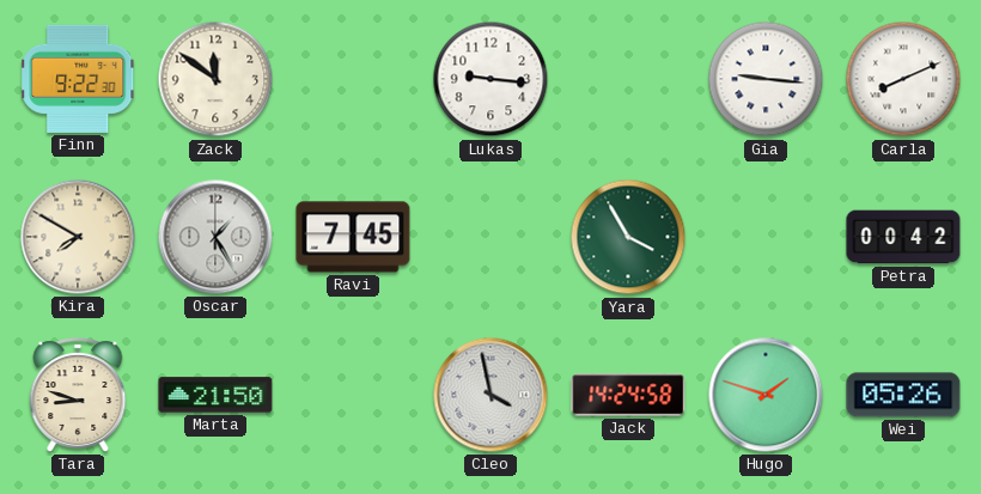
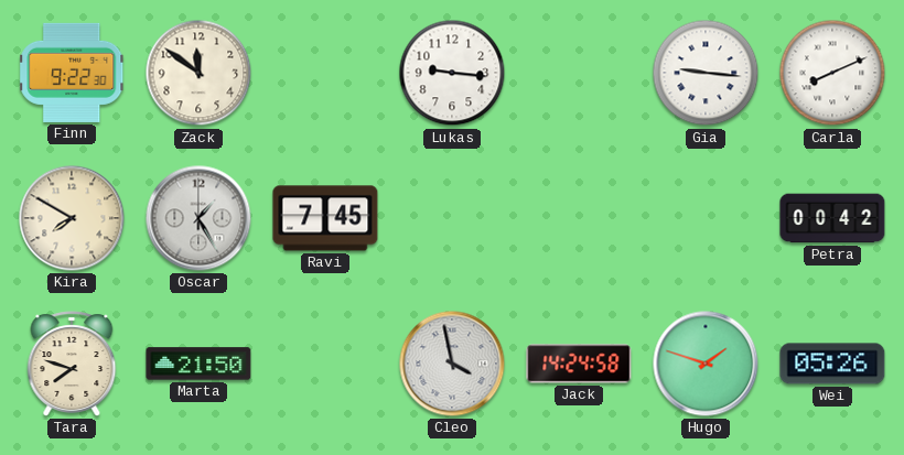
Yara: 3:55 -> none
Tara: 8:48 -> 7:48
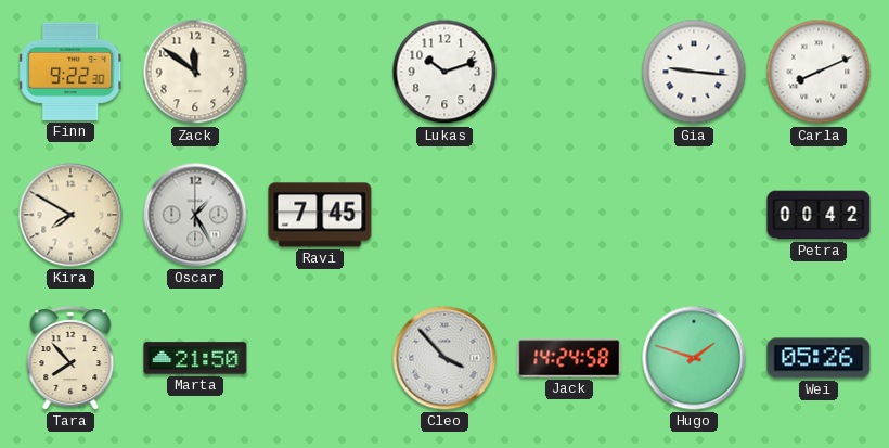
Lukas: 9:16 -> 10:12
Tara: 7:48 -> 7:53
Cleo: 3:58 -> 3:53
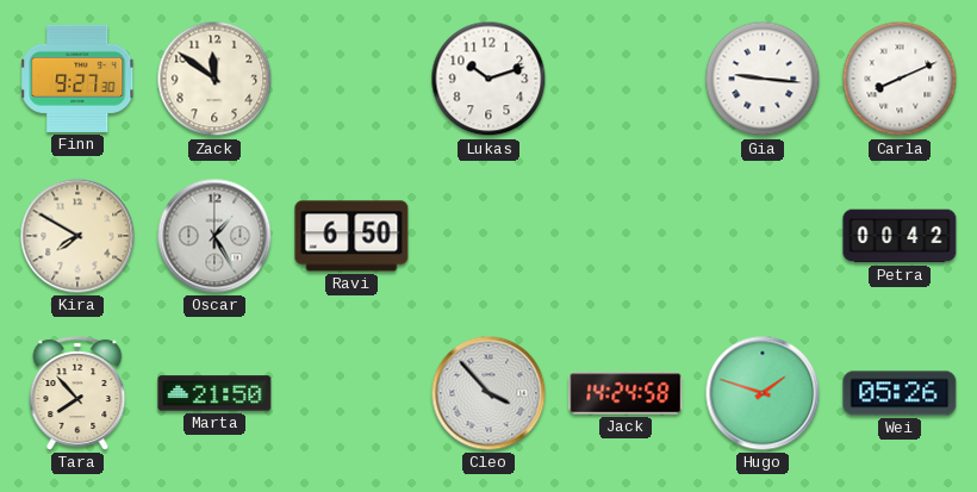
Finn: 9:22 -> 9:27
Ravi: 7:45 -> 6:50
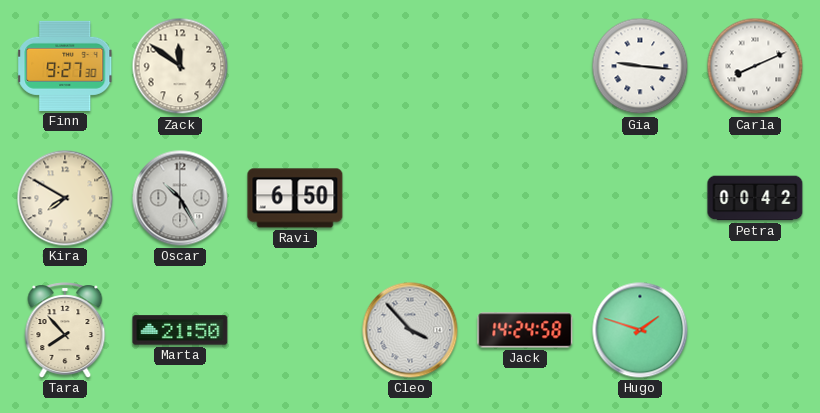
Lukas: 10:12 -> none
Oscar: 1:25 -> 10:25
Wei: 05:26 -> none
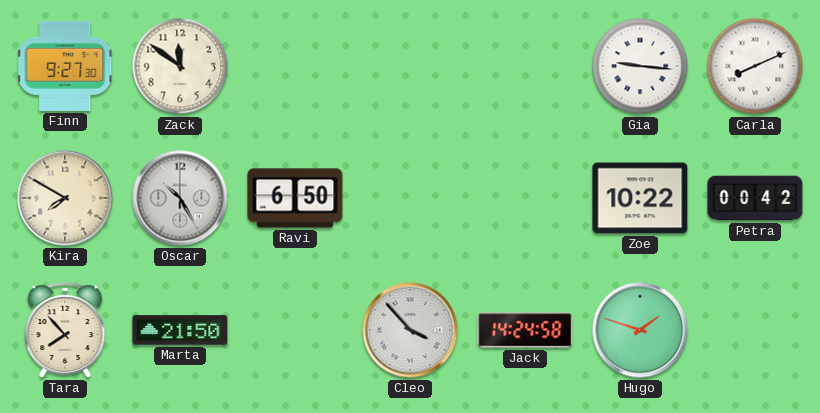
Zoe: none -> 10:22
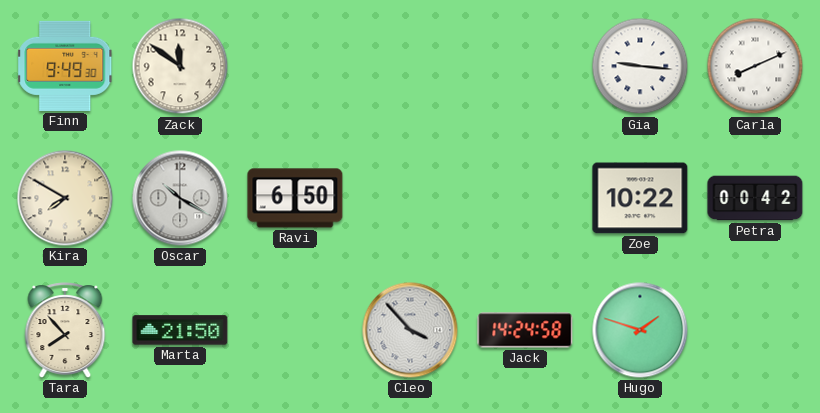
Finn: 9:27 -> 9:49
Oscar: 10:25 -> 10:20
